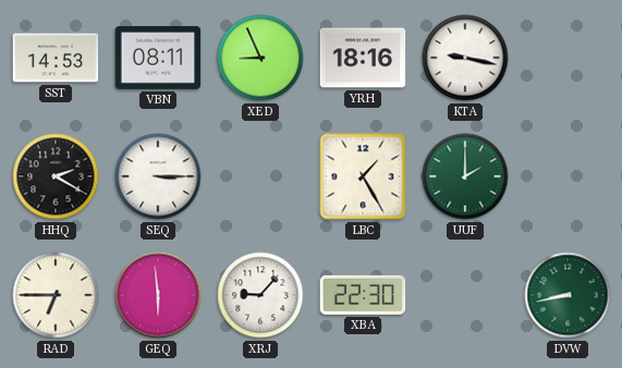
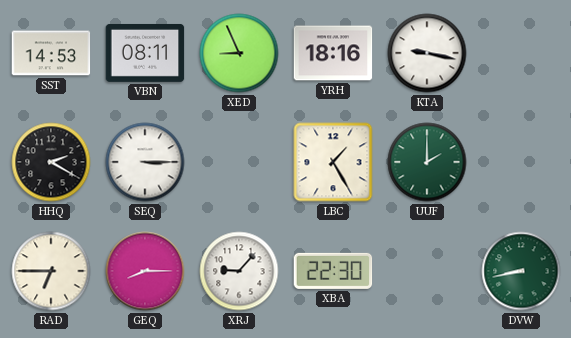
GEQ: 5:59 -> 8:15
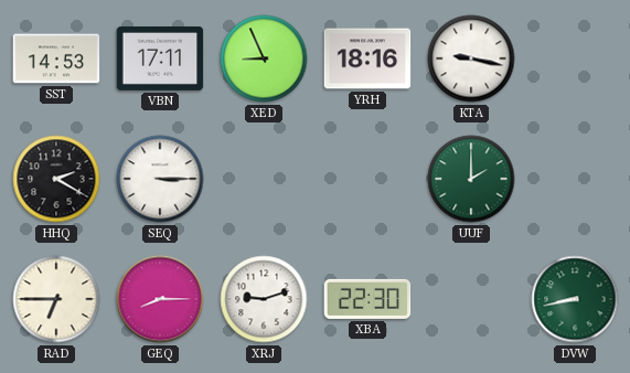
VBN: 08:11 -> 17:11
LBC: 1:25 -> none
XRJ: 9:07 -> 9:12
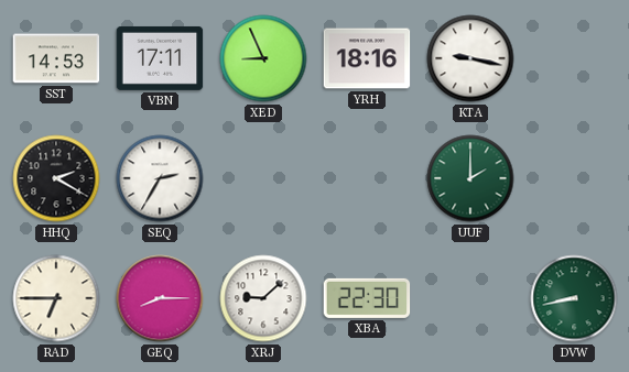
SEQ: 3:15 -> 2:35
XRJ: 9:12 -> 9:08
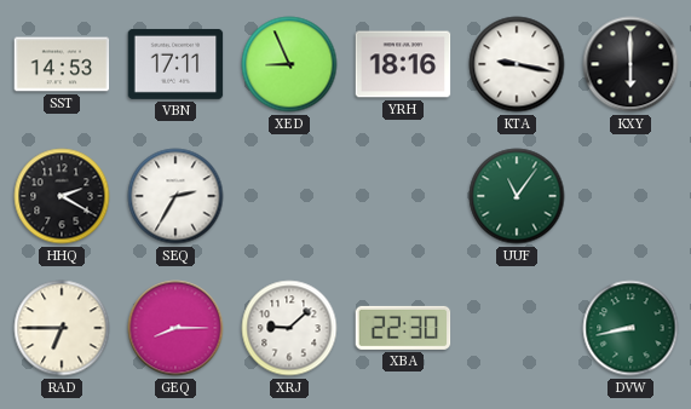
KXY: none -> 6:00
UUF: 2:00 -> 11:06
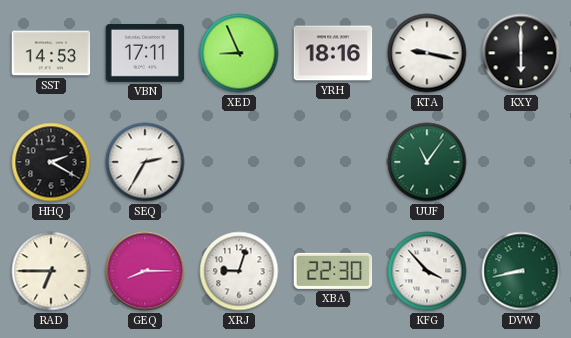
XRJ: 9:08 -> 9:03
KFG: none -> 3:53
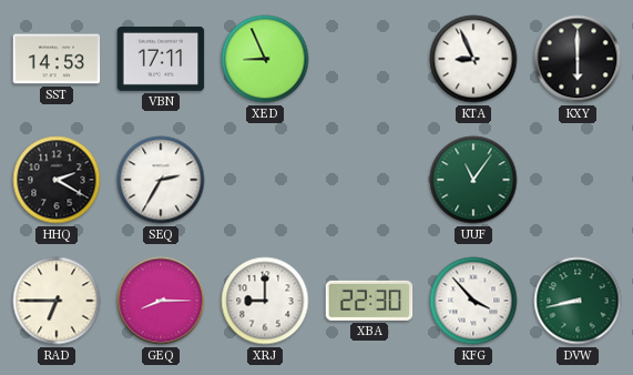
YRH: 18:16 -> none
KTA: 9:17 -> 8:56
XRJ: 9:03 -> 9:00
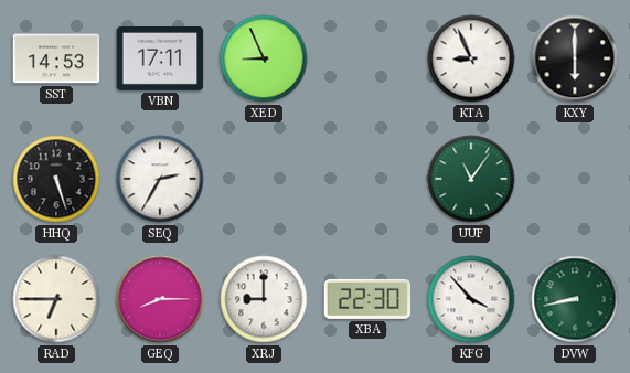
HHQ: 2:20 -> 5:27
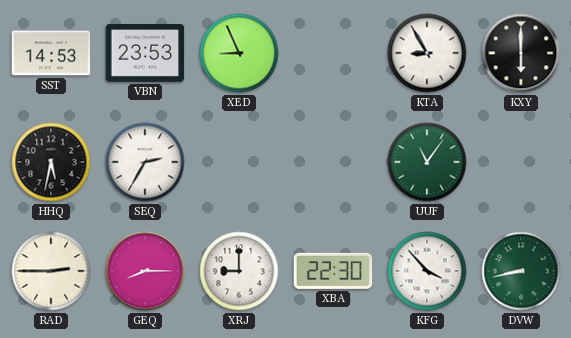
VBN: 17:11 -> 23:53
KTA: 8:56 -> 8:55
HHQ: 5:27 -> 5:32
RAD: 6:45 -> 2:45
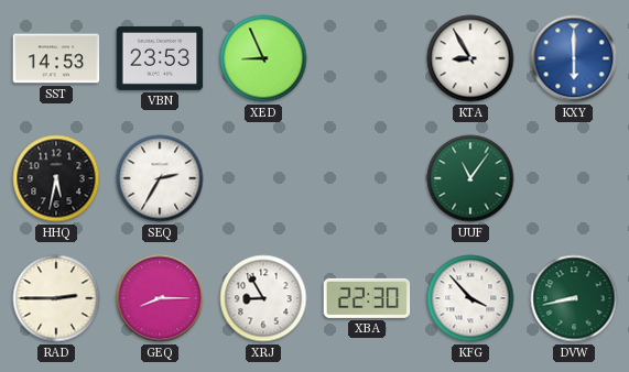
KXY dial: black -> blue
XRJ: 9:00 -> 8:55
